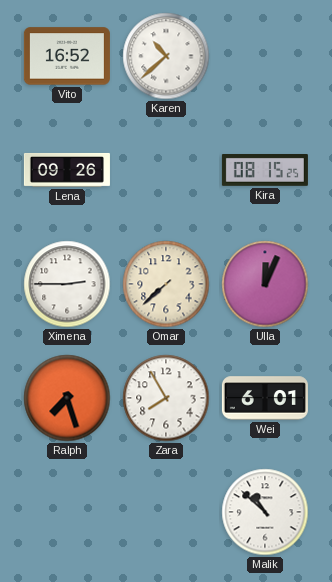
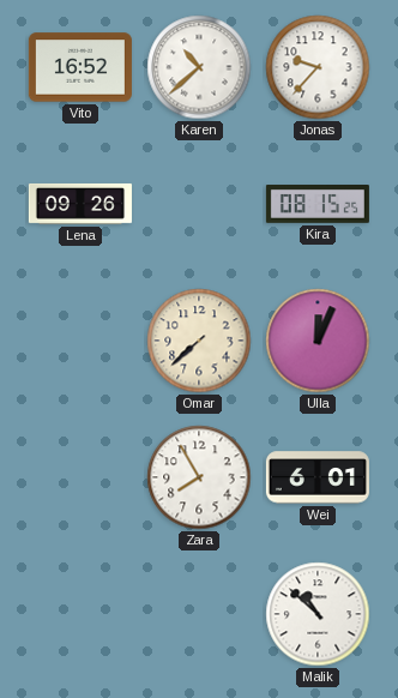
Jonas: none -> 9:37
Ximena: 2:45 -> none
Ralph: 7:27 -> none
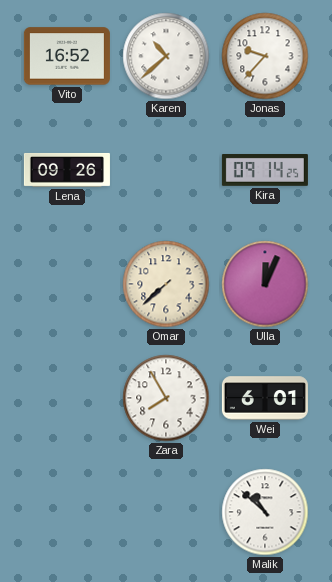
Kira: 08:15 -> 09:14
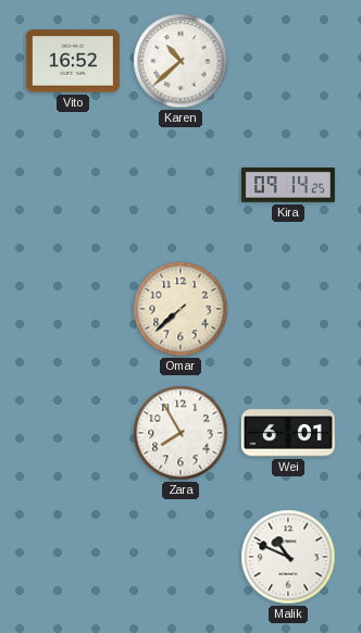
Jonas: 9:37 -> none
Lena: 09:26 -> none
Ulla: 12:04 -> none
Malik: 10:52 -> 10:49
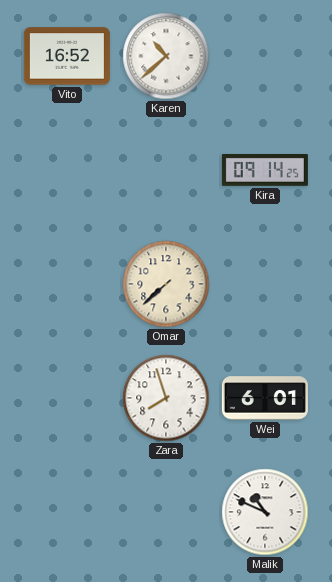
Zara: 7:55 -> 7:57
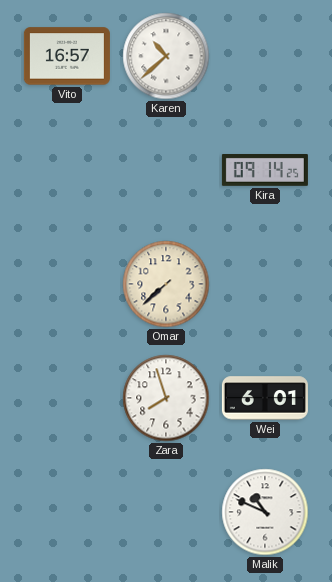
Vito: 16:52 -> 16:57
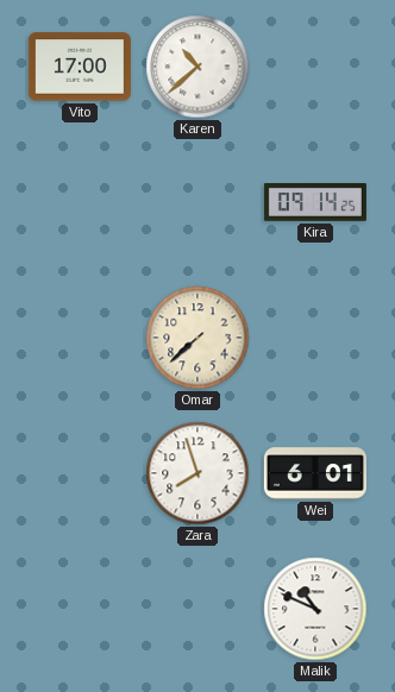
Vito: 16:57 -> 17:00
